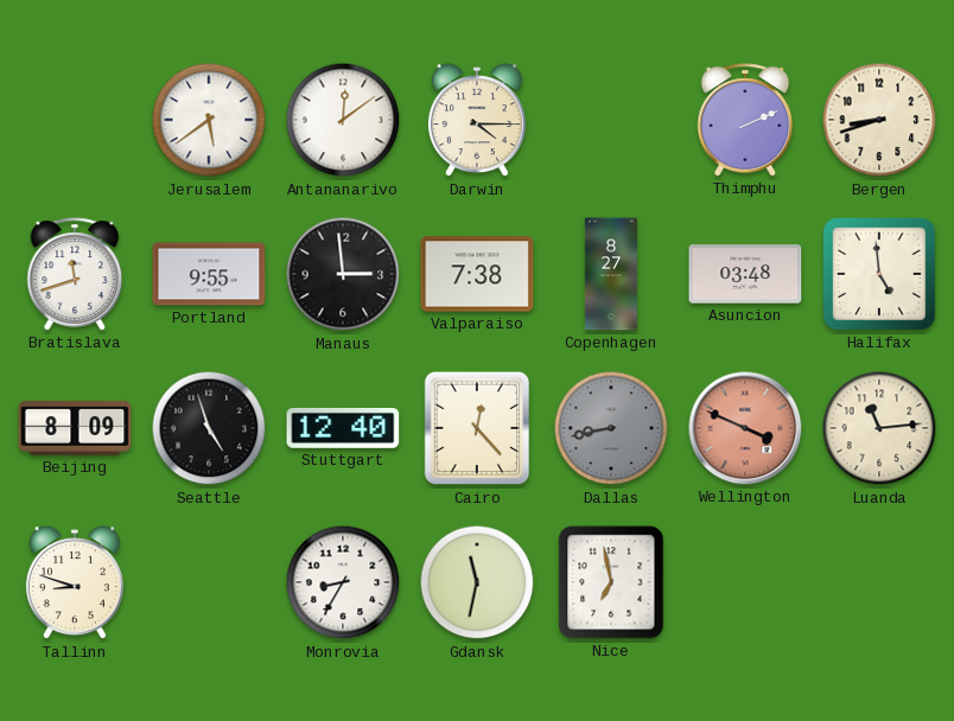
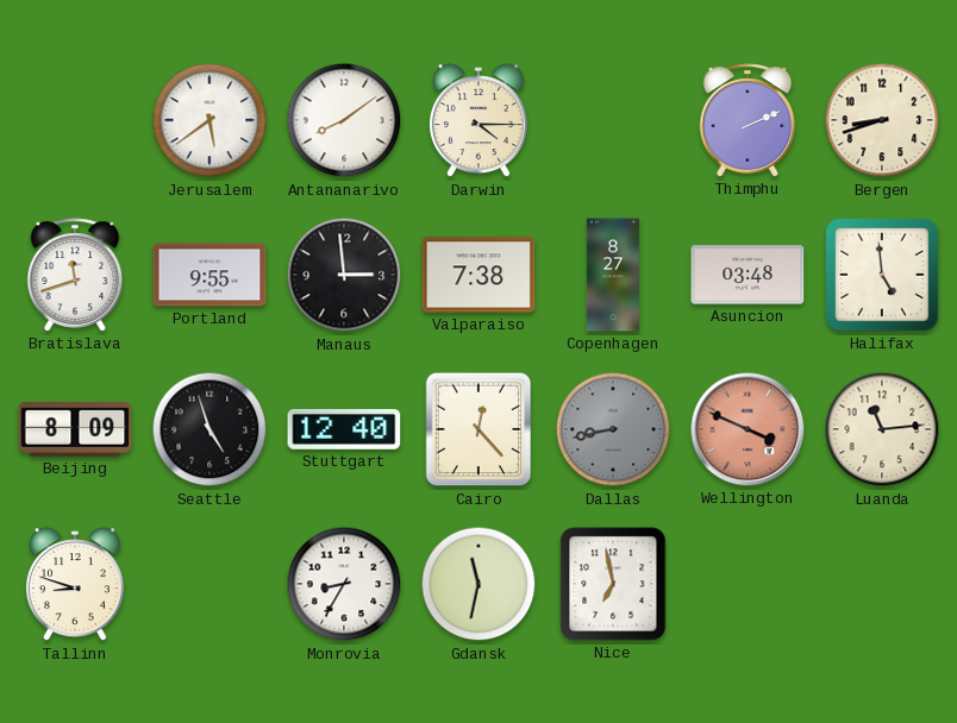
Antananarivo: 12:09 -> 8:09
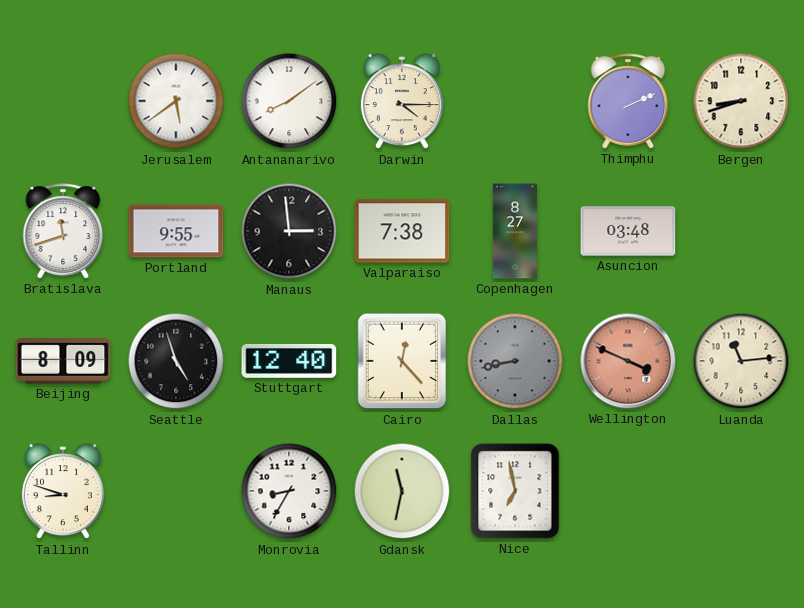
Halifax: 4:59 -> none
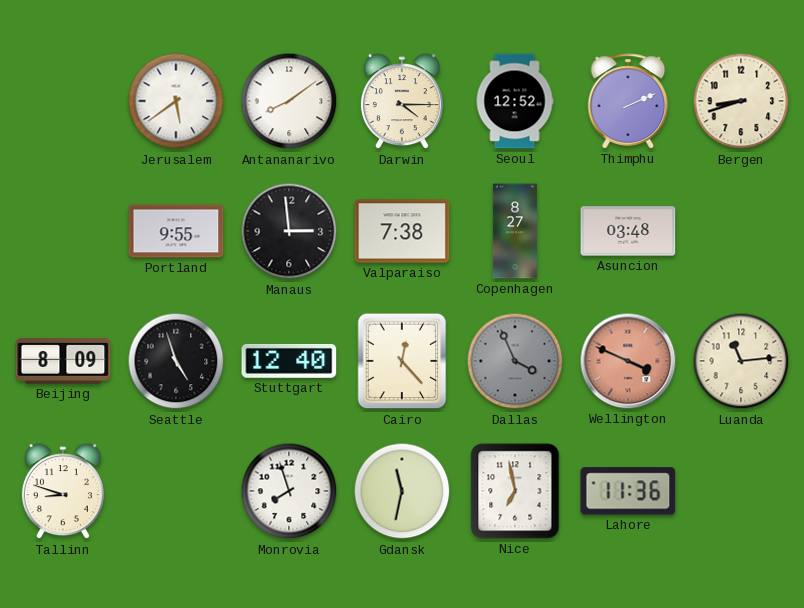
Seoul: none -> 12:52
Bratislava: 11:42 -> none
Dallas: 8:43 -> 3:56
Monrovia: 8:35 -> 7:57
Lahore: none -> 11:36
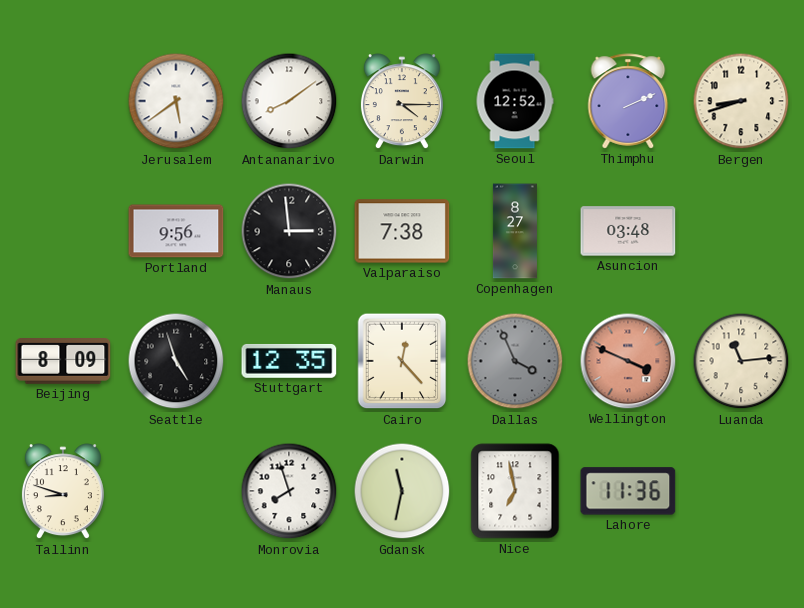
Portland: 9:55 -> 9:56
Stuttgart: 12:40 -> 12:35
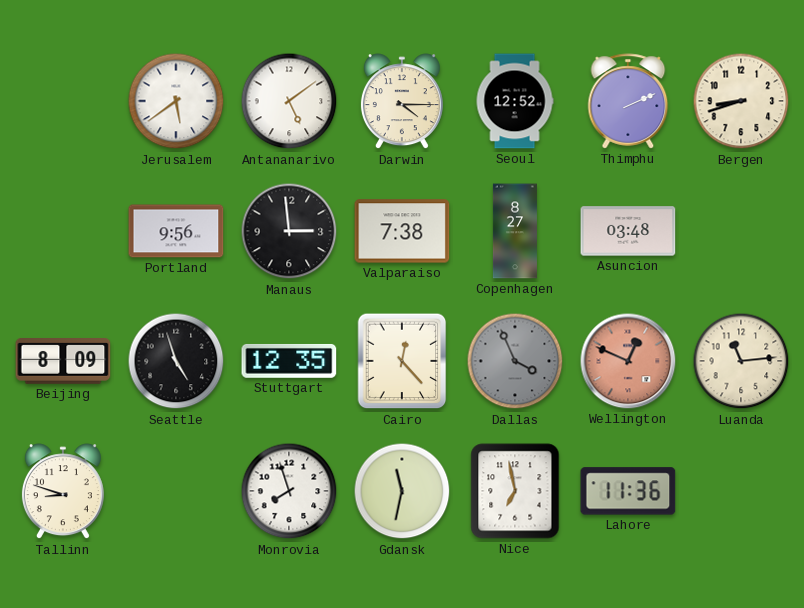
Antananarivo: 8:09 -> 5:09
Wellington: 3:49 -> 12:49
